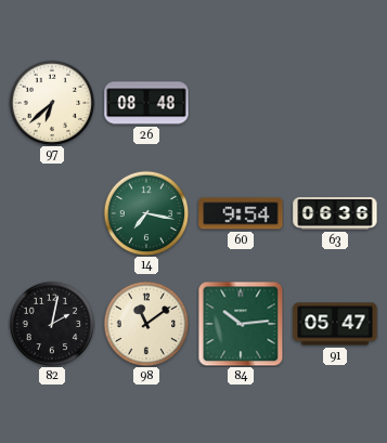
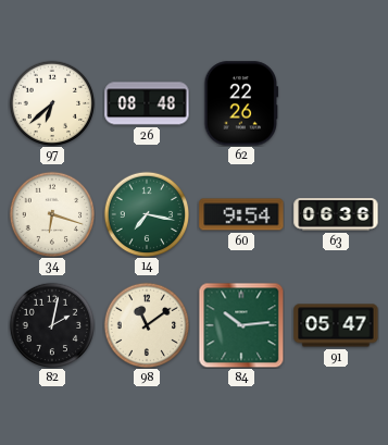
62: none -> 22:26
34: none -> 6:18
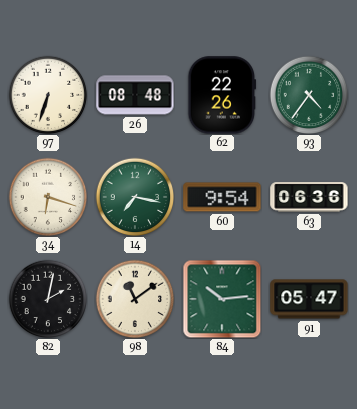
97: 6:38 -> 6:33
93: none -> 4:36
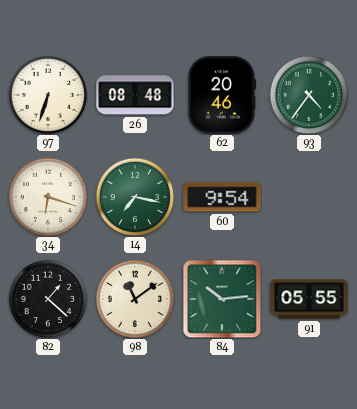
62: 22:26 -> 20:46
63: 06:36 -> none
82: 2:02 -> 1:22
91: 05:47 -> 05:55
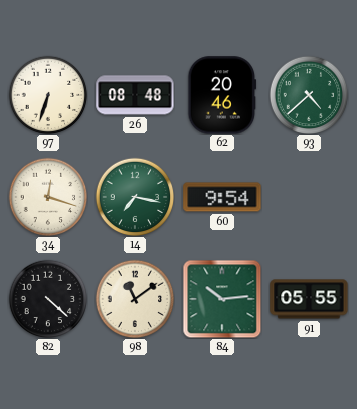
93: 4:36 -> 4:38
34: 6:18 -> 12:18
82: 1:22 -> 4:22
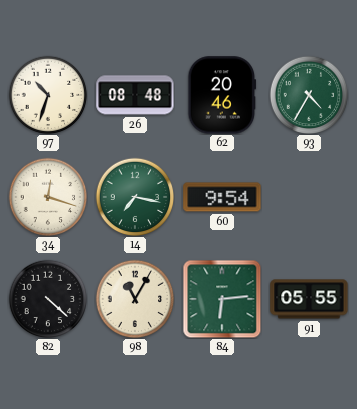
97: 6:33 -> 10:33
93: 4:38 -> 4:35
98: 11:09 -> 11:05
84: 10:14 -> 6:14
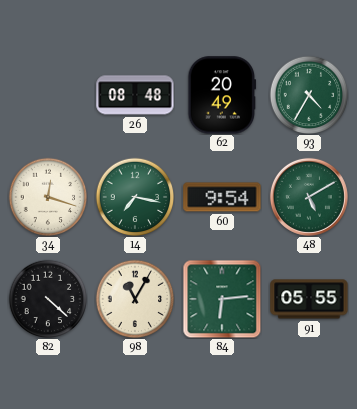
97: 10:33 -> none
62: 20:46 -> 20:49
48: none -> 5:10
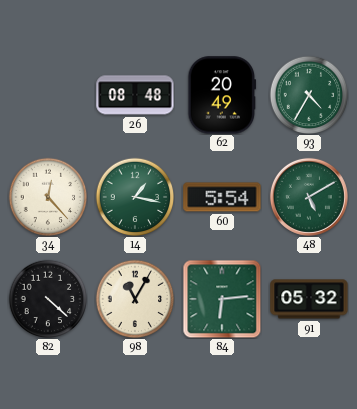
34: 12:18 -> 12:23
14: 7:17 -> 1:17
60: 9:54 -> 5:54
91: 05:55 -> 05:32
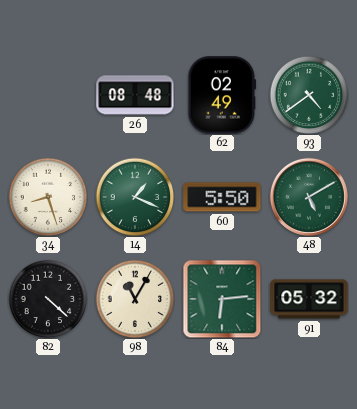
62: 20:49 -> 02:49
93: 4:35 -> 4:39
34: 12:23 -> 8:27
14: 1:17 -> 1:19
60: 5:54 -> 5:50
